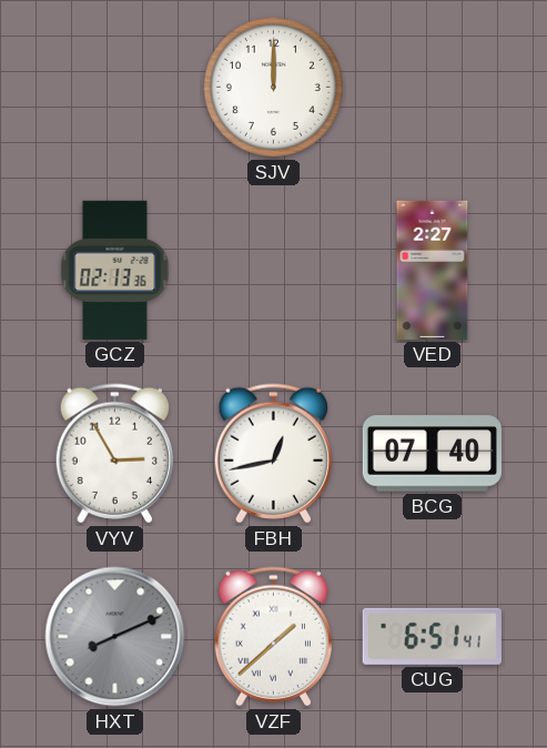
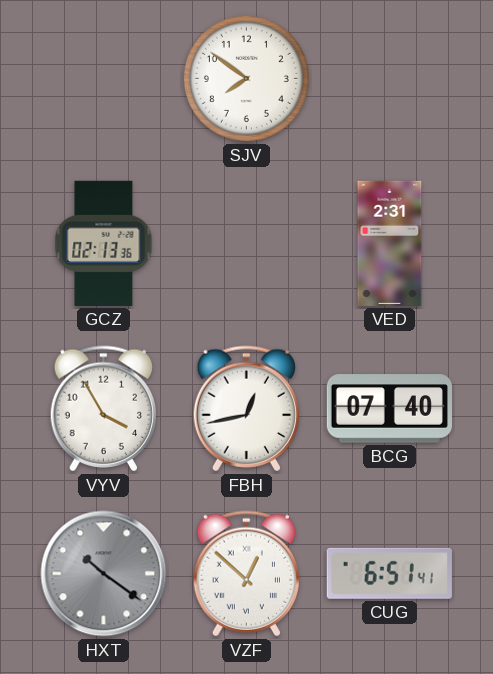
SJV: 12:00 -> 7:51
VED: 2:27 -> 2:31
VYV: 2:55 -> 3:55
HXT: 8:11 -> 10:21
VZF: 1:38 -> 12:52
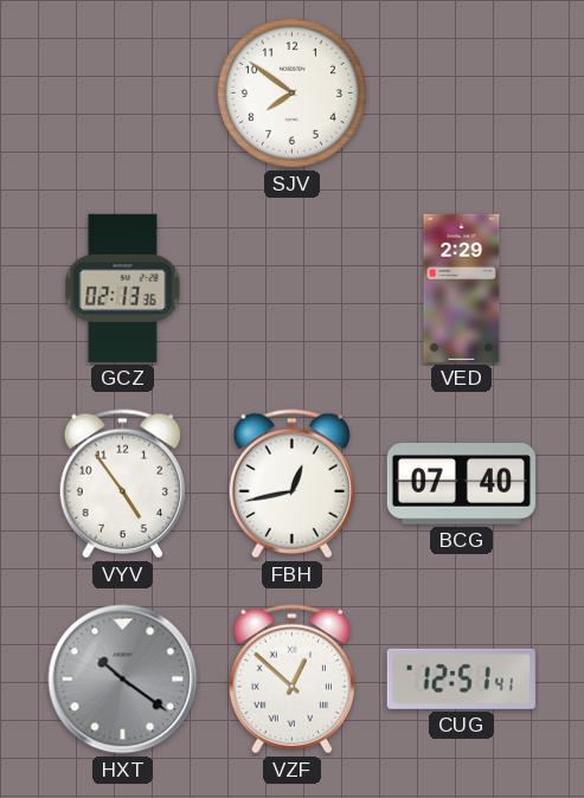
VED: 2:31 -> 2:29
VYV: 3:55 -> 4:54
CUG: 6:51 -> 12:51
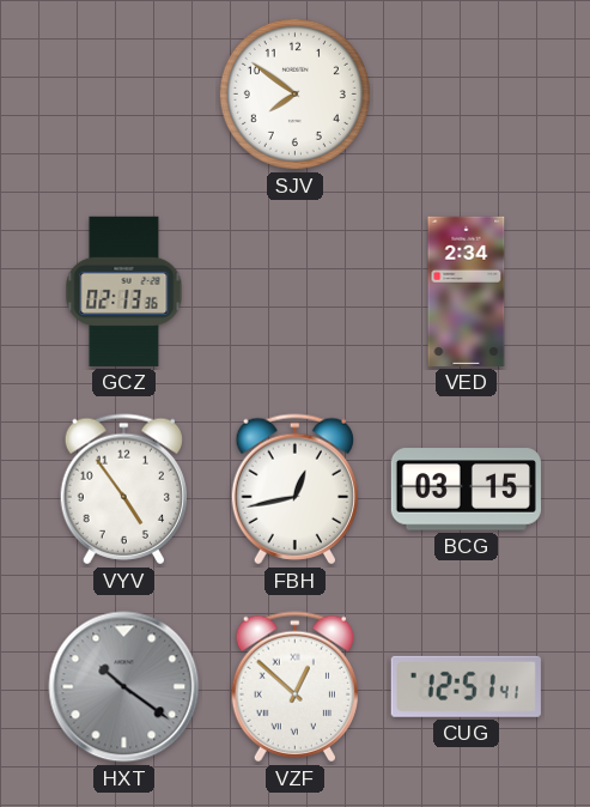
VED: 2:29 -> 2:34
BCG: 07:40 -> 03:15
